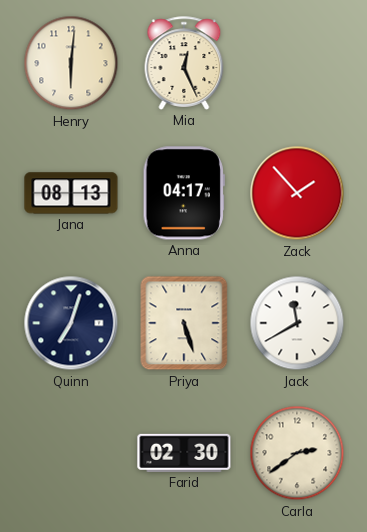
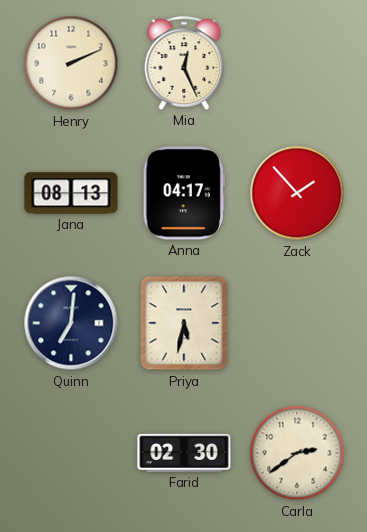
Henry: 6:01 -> 2:11
Quinn: 7:03 -> 7:01
Priya: 5:27 -> 5:32
Jack: 11:40 -> none
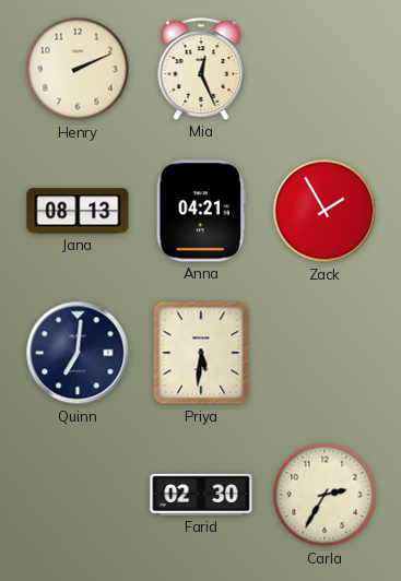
Anna: 04:17 -> 04:21
Zack: 1:53 -> 1:55
Priya: 5:32 -> 5:31
Carla: 2:39 -> 2:35
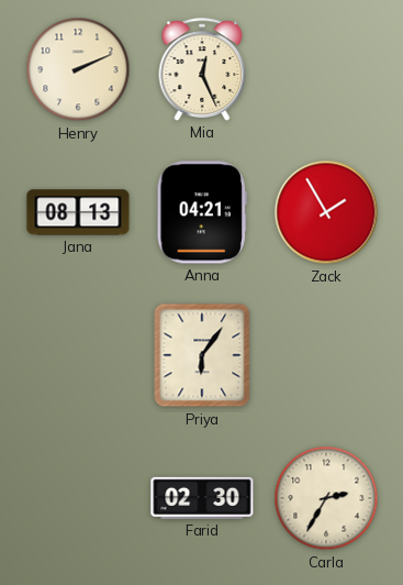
Quinn: 7:01 -> none
Priya: 5:31 -> 6:06
